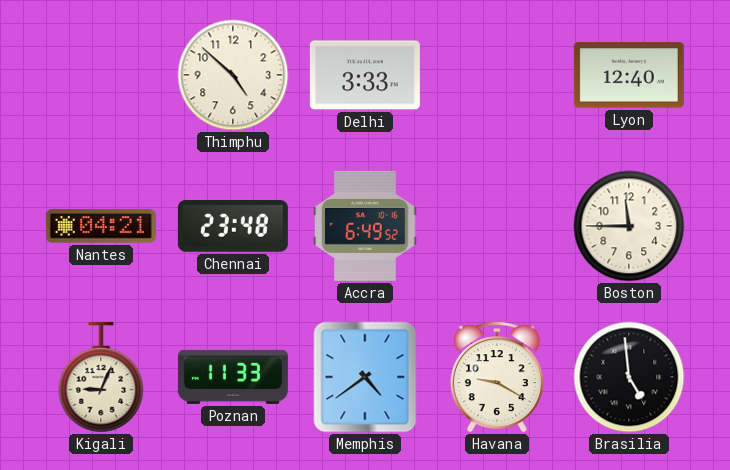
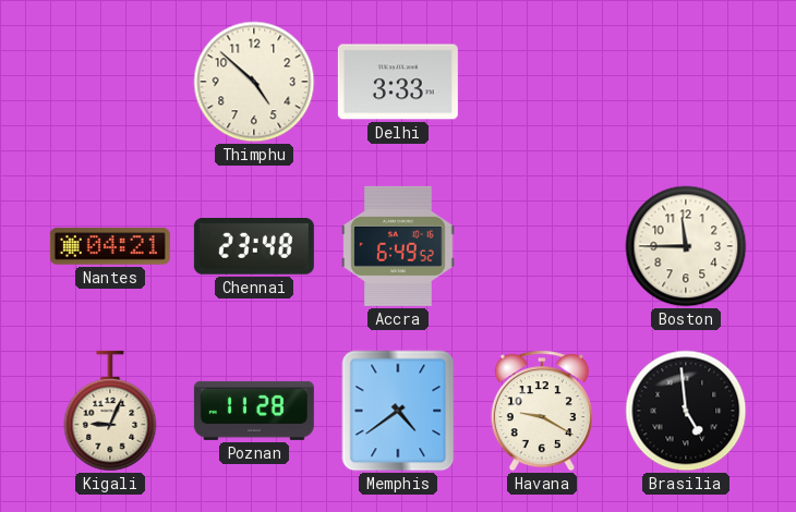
Lyon: 12:40 -> none
Poznan: 11:33 -> 11:28
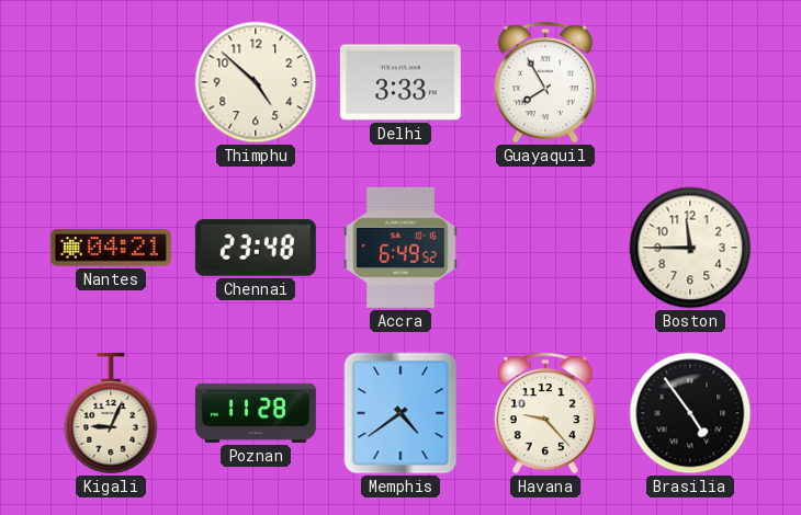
Guayaquil: none -> 7:55
Havana: 9:20 -> 9:23
Brasilia: 4:59 -> 4:54
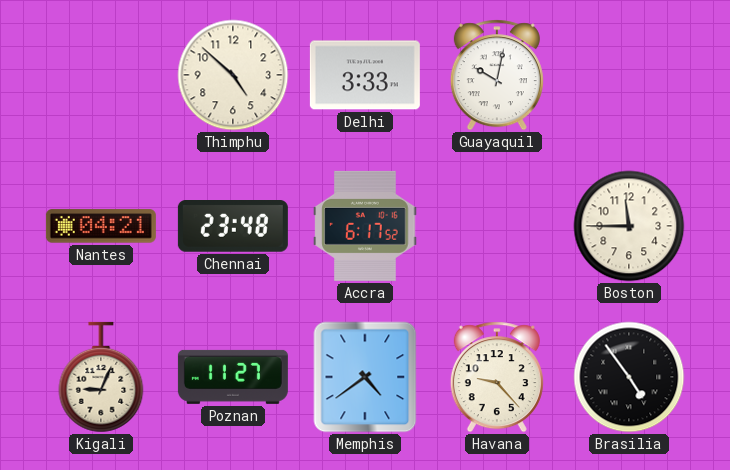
Guayaquil: 7:55 -> 10:02
Accra: 6:49 -> 6:17
Poznan: 11:28 -> 11:27
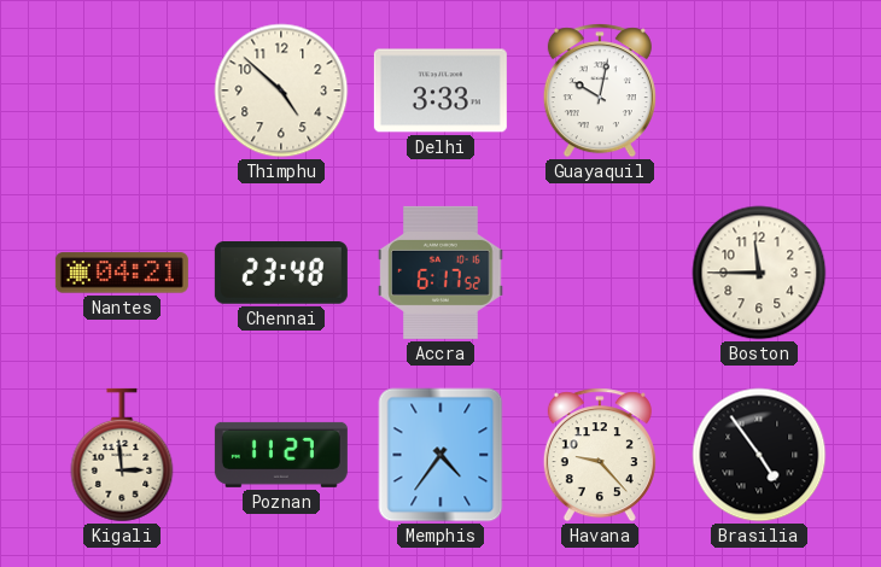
Kigali: 9:04 -> 2:59
Memphis: 4:39 -> 4:36
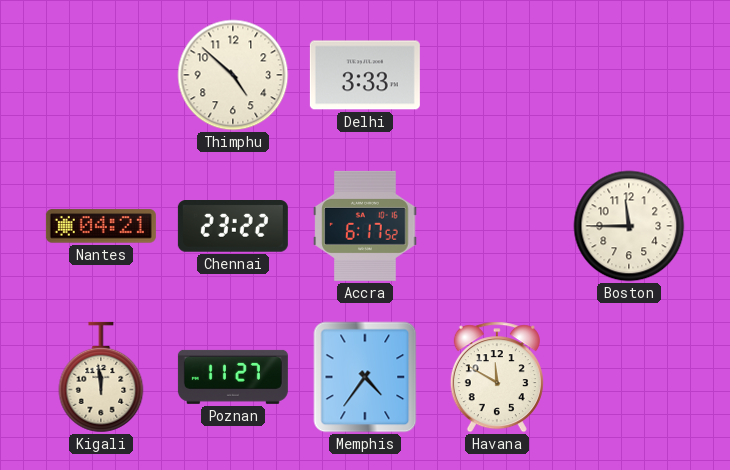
Guayaquil: 10:02 -> none
Chennai: 23:48 -> 23:22
Kigali: 2:59 -> 11:59
Havana: 9:23 -> 11:50
Brasilia: 4:54 -> none
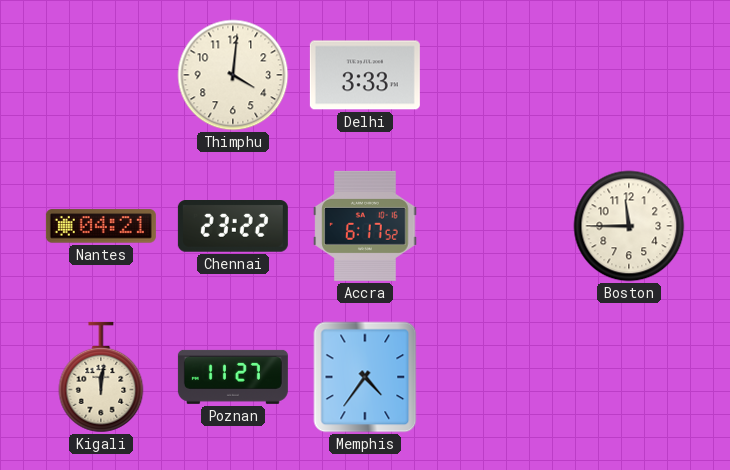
Thimphu: 4:52 -> 4:01
Kigali: 11:59 -> 12:01
Havana: 11:50 -> none
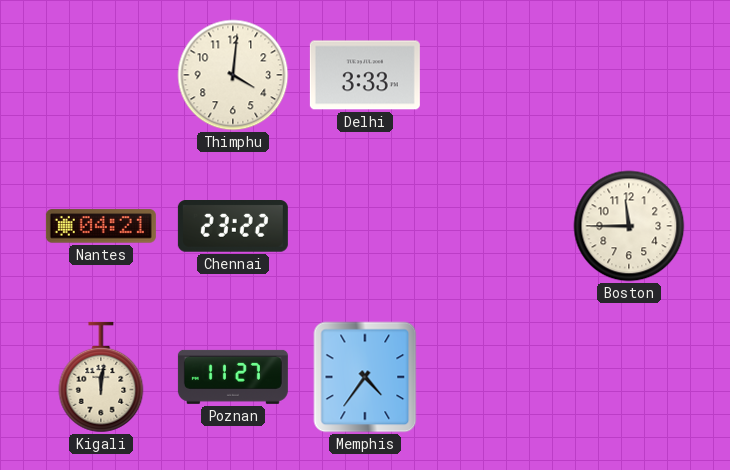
Accra: 6:17 -> none
